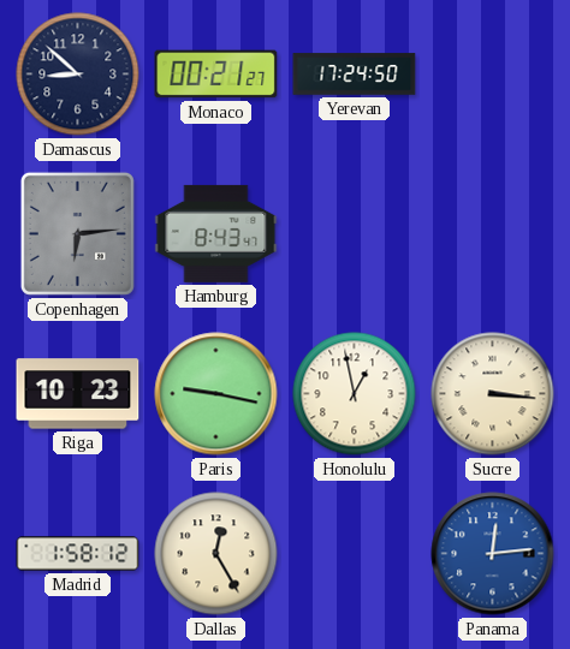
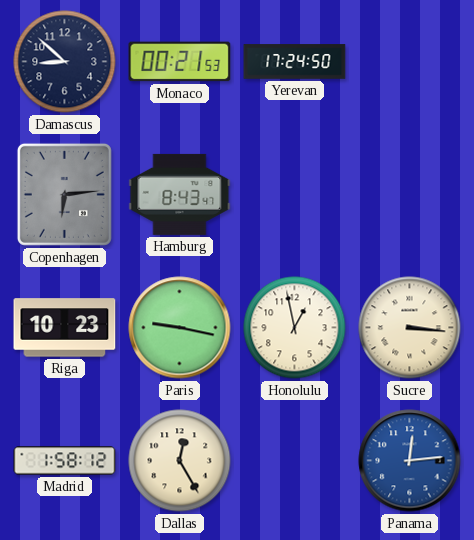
Monaco: 00:21:27 -> 00:21:53
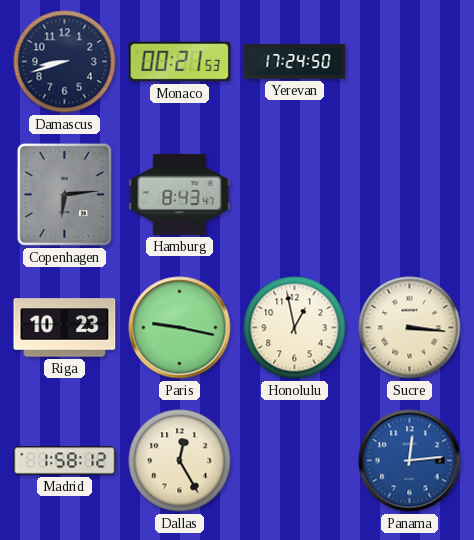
Damascus: 8:52 -> 8:42
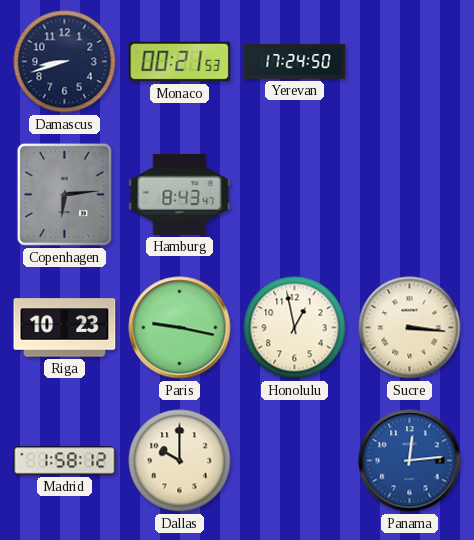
Dallas: 12:25 -> 10:00
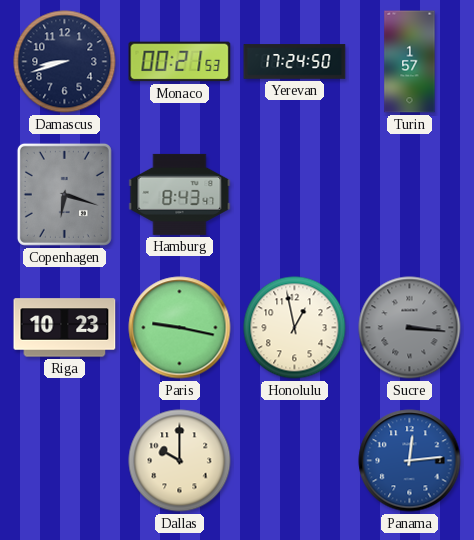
Turin: none -> 1:57
Copenhagen: 6:14 -> 6:18
Sucre dial: cream -> grey
Madrid: 1:58 -> none
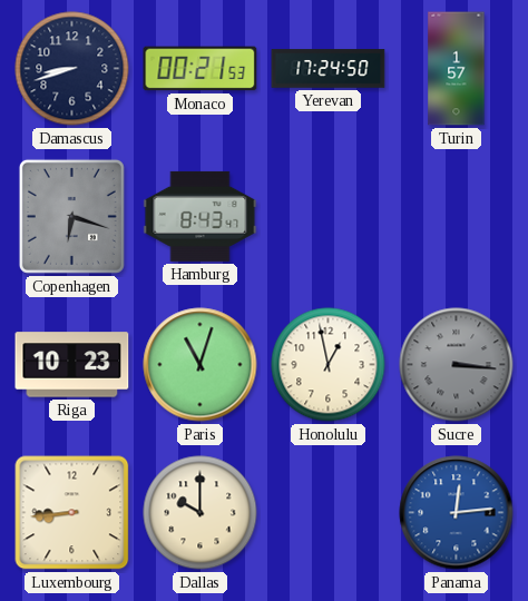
Paris: 9:17 -> 11:03
Luxembourg: none -> 8:44
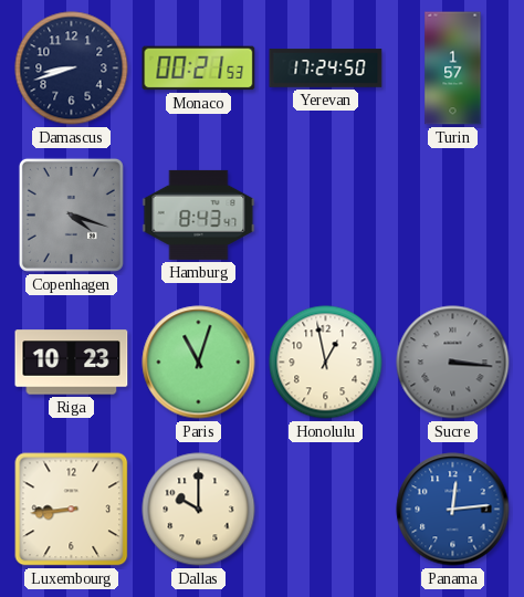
Copenhagen: 6:18 -> 4:18
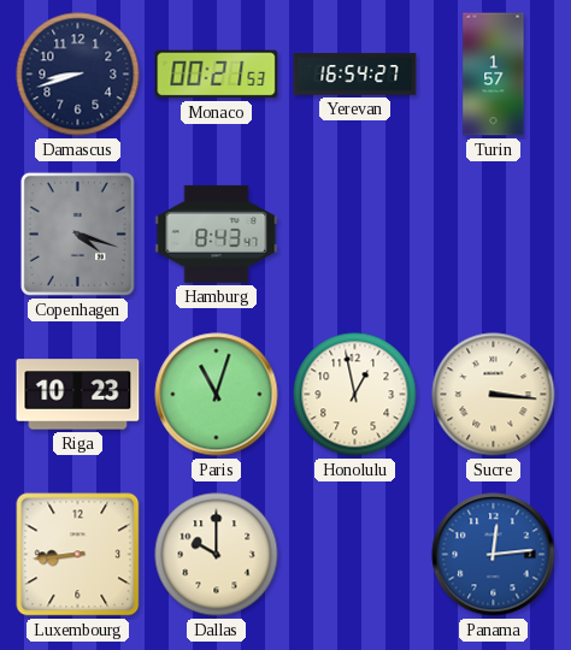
Yerevan: 17:24 -> 16:54
Sucre dial: grey -> cream
